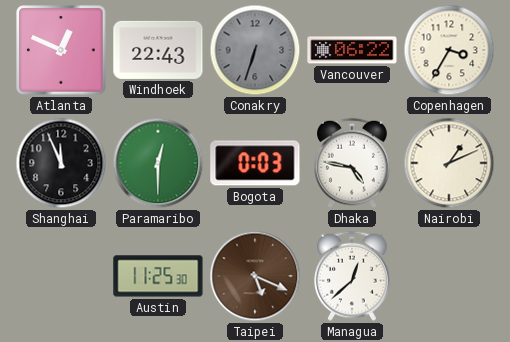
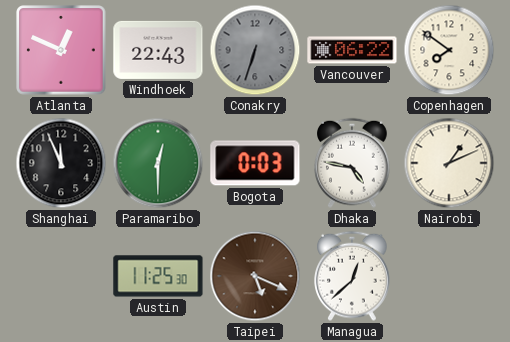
Copenhagen: 3:35 -> 7:51
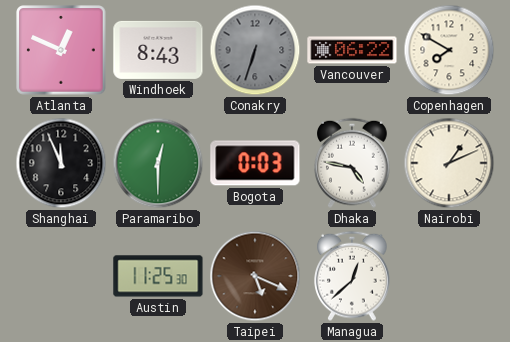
Windhoek: 22:43 -> 8:43
Copenhagen: 7:51 -> 7:50
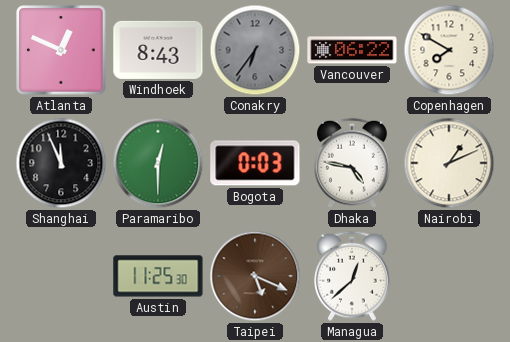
Conakry: 6:33 -> 6:36
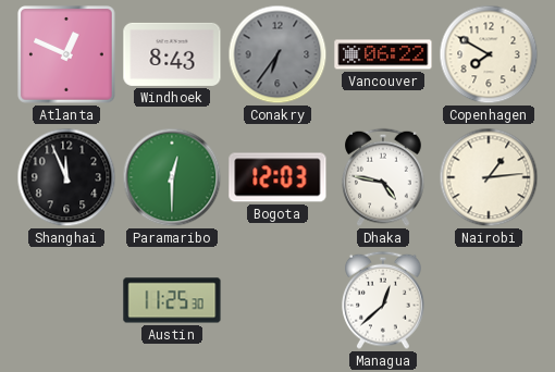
Bogota: 0:03 -> 12:03
Nairobi: 1:11 -> 1:14
Taipei: 5:19 -> none
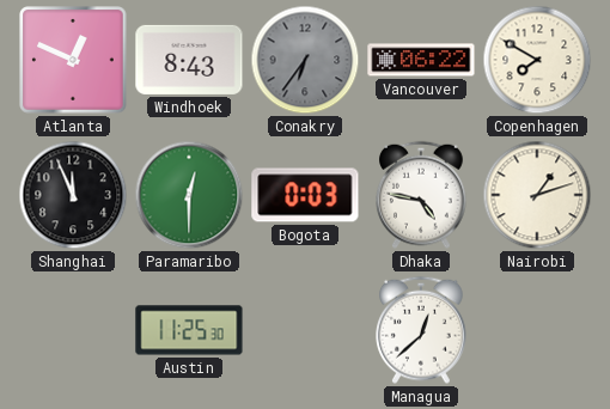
Bogota: 12:03 -> 0:03
Nairobi: 1:14 -> 1:12
